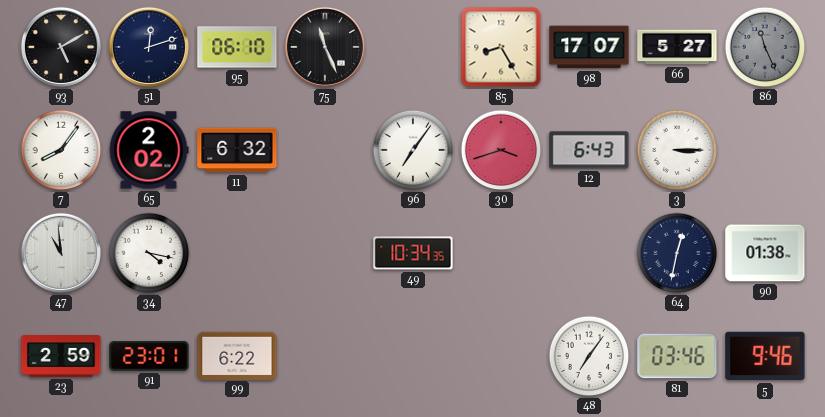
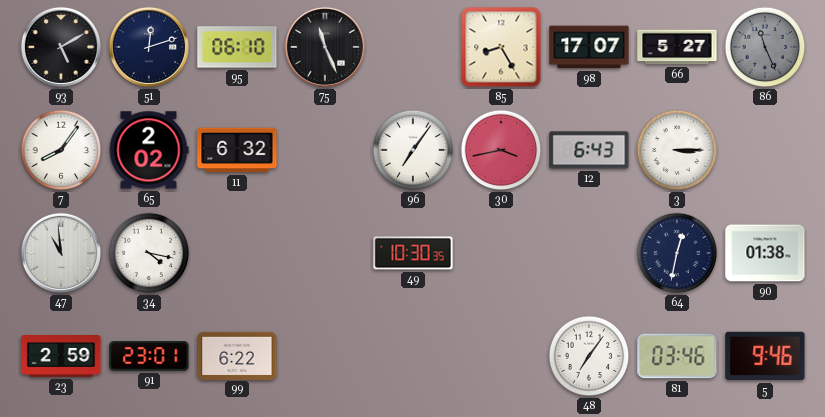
30: 3:42 -> 3:43
49: 10:34 -> 10:30
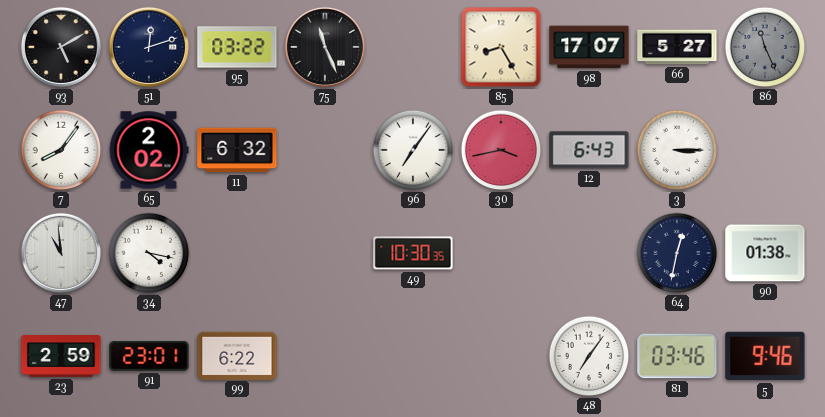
95: 06:10 -> 03:22
